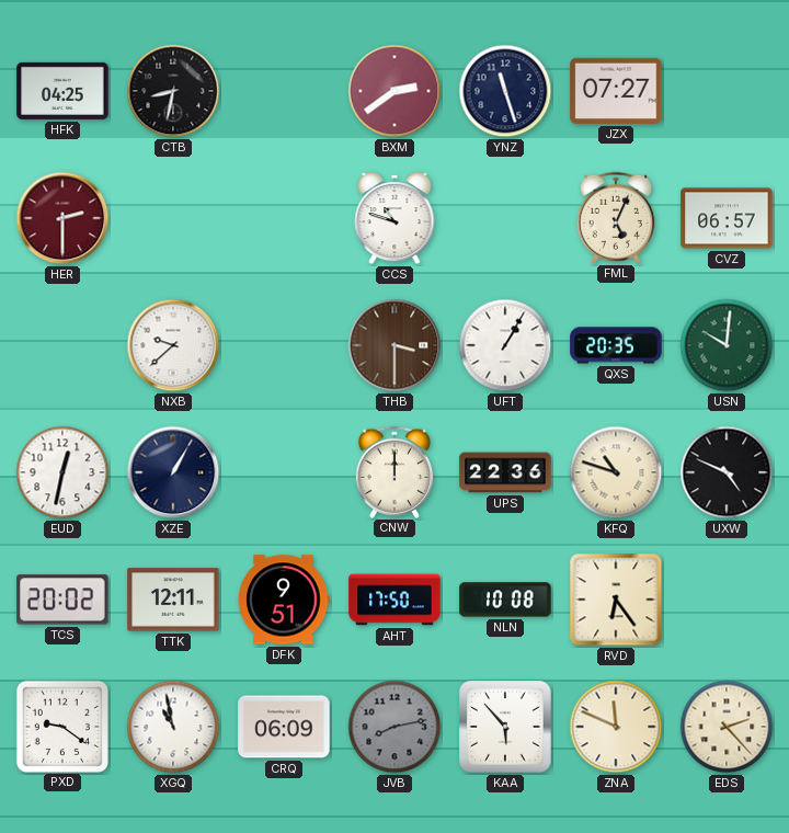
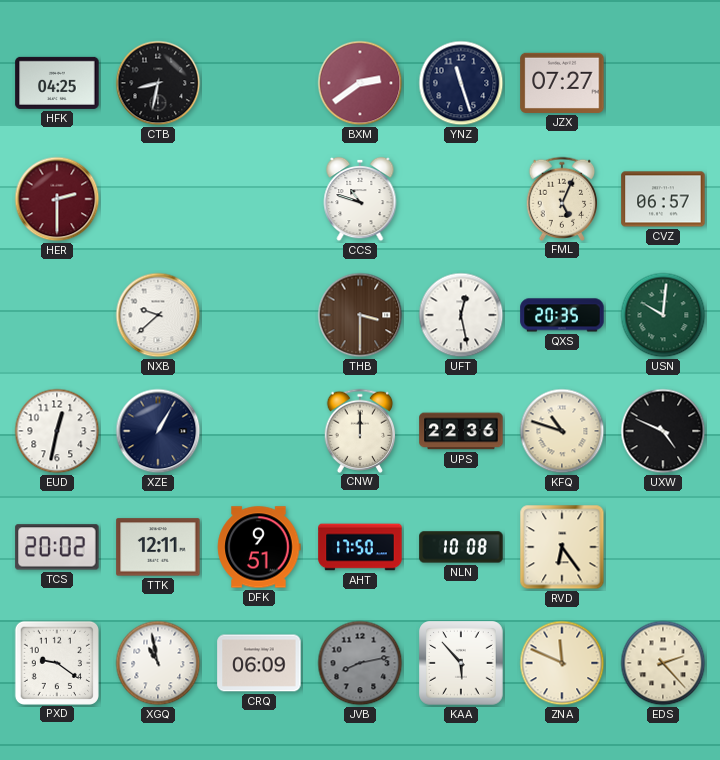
UFT: 1:05 -> 12:28
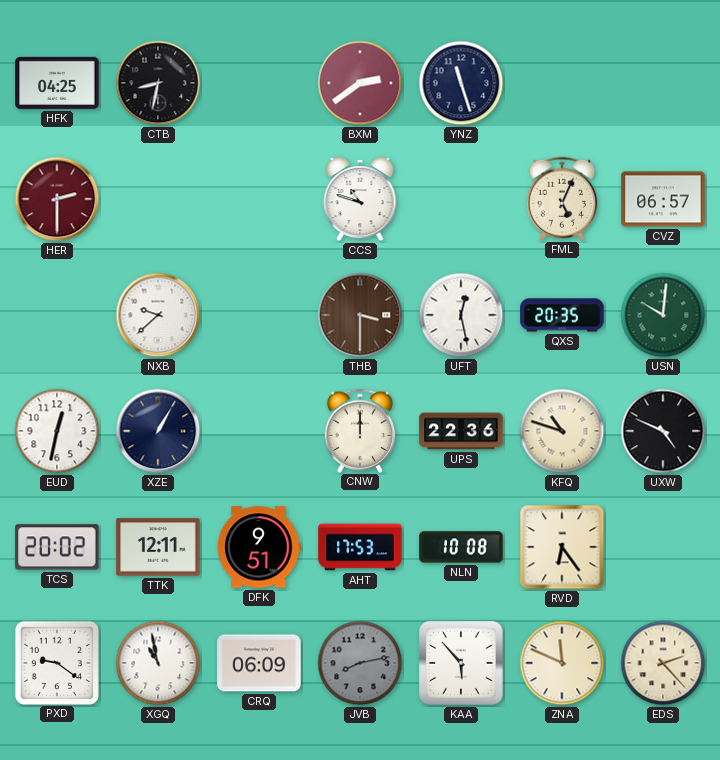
JZX: 07:27 -> none
AHT: 17:50 -> 17:53
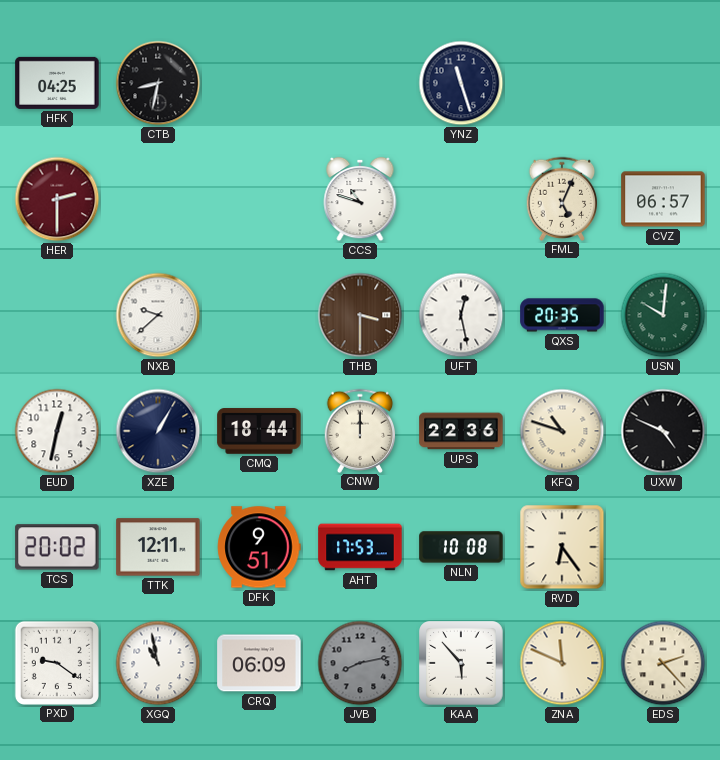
BXM: 2:39 -> none
CMQ: none -> 18:44
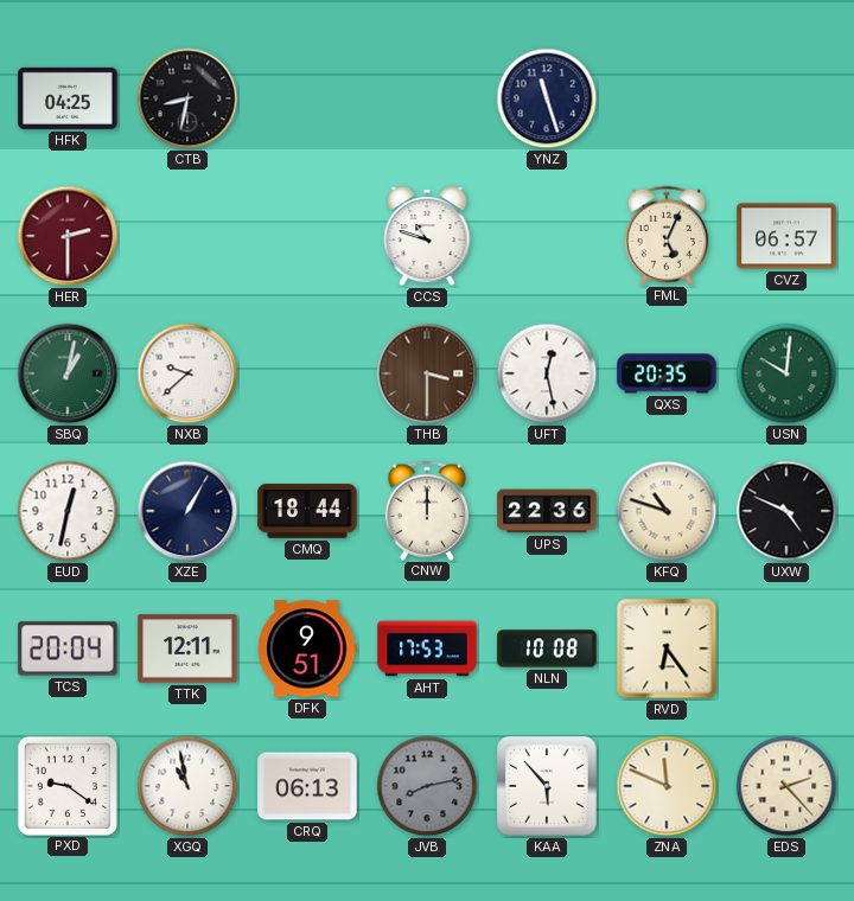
SBQ: none -> 1:02
TCS: 20:02 -> 20:04
CRQ: 06:09 -> 06:13
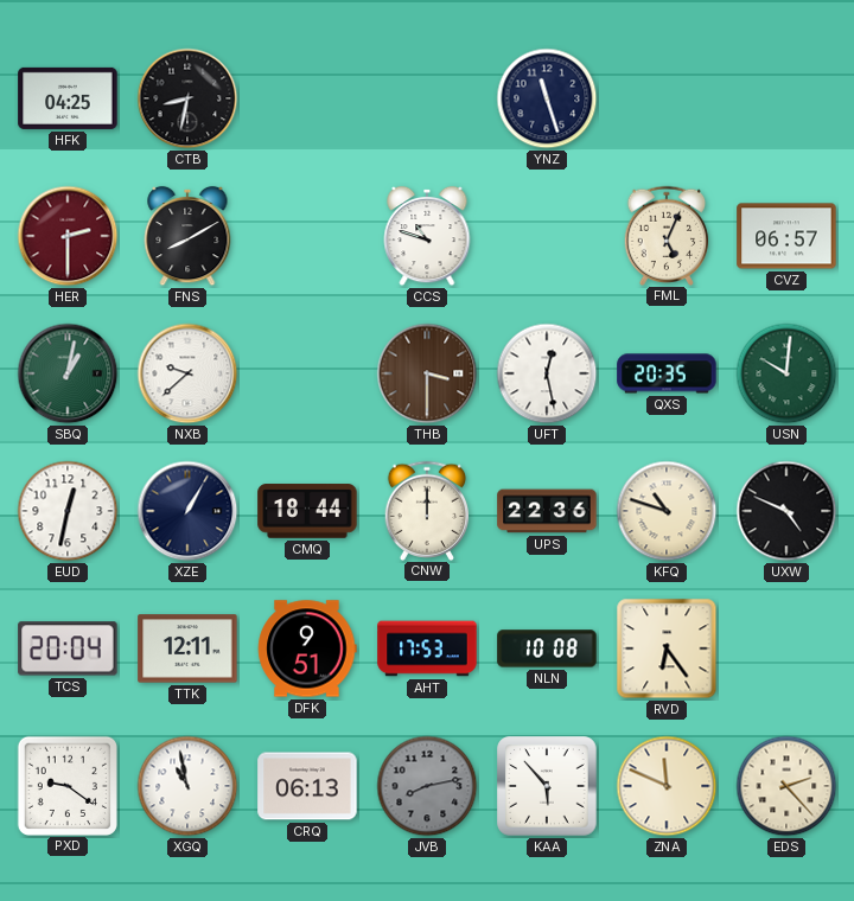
FNS: none -> 8:10
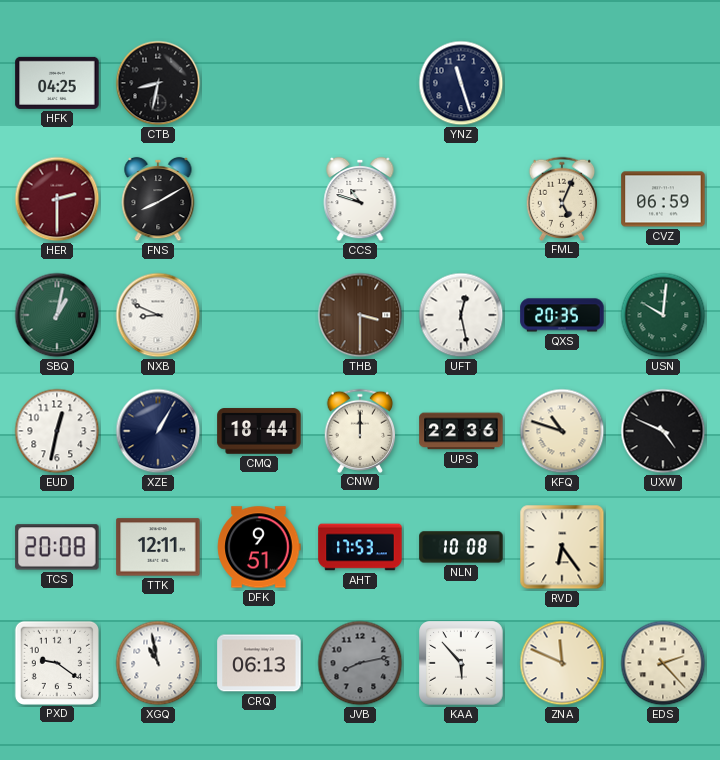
CVZ: 06:57 -> 06:59
NXB: 9:38 -> 8:49
TCS: 20:04 -> 20:08
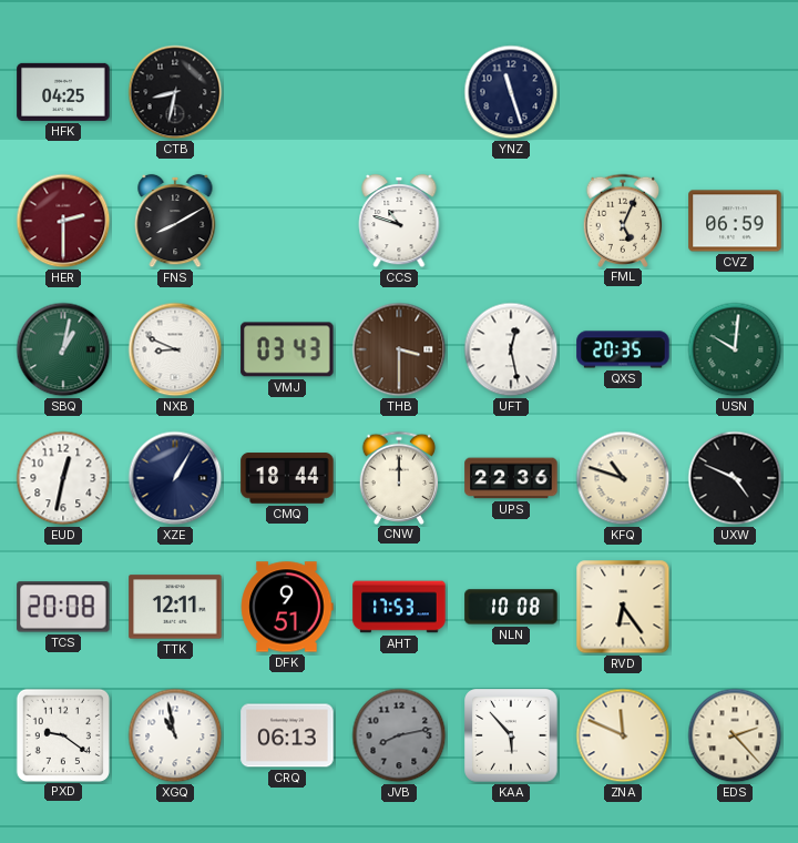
VMJ: none -> 03:43
